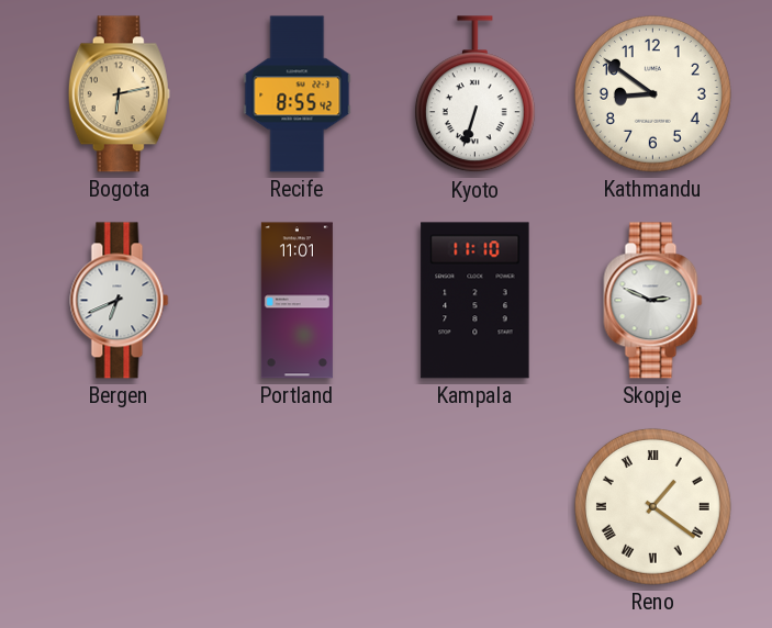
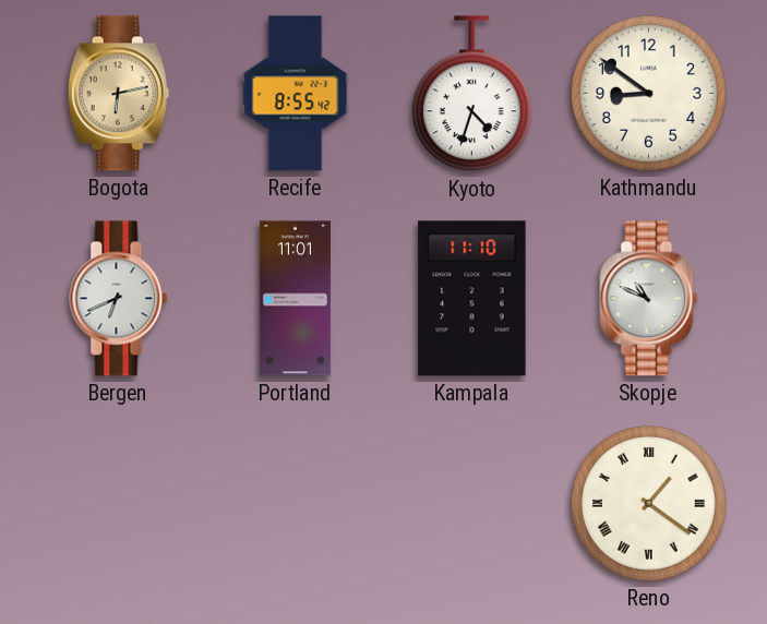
Kyoto: 6:33 -> 4:33
Skopje: 2:49 -> 10:49
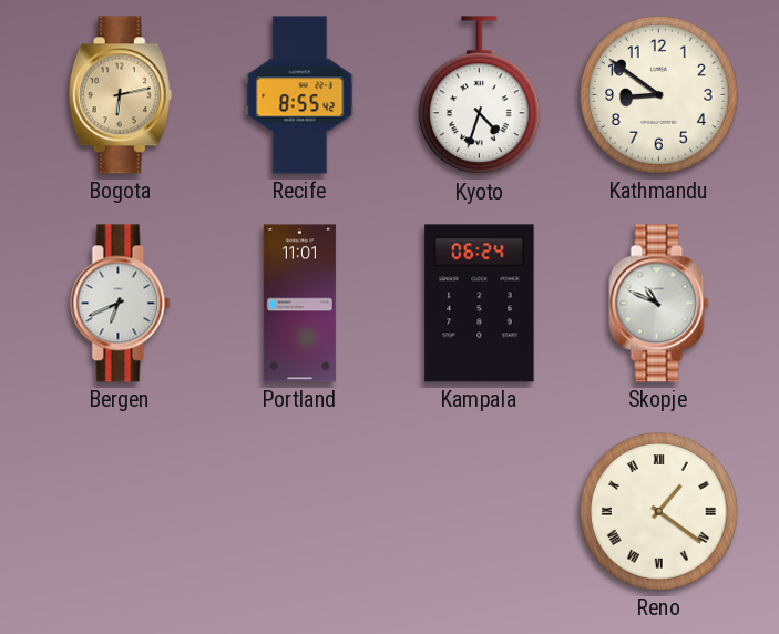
Kampala: 11:10 -> 06:24
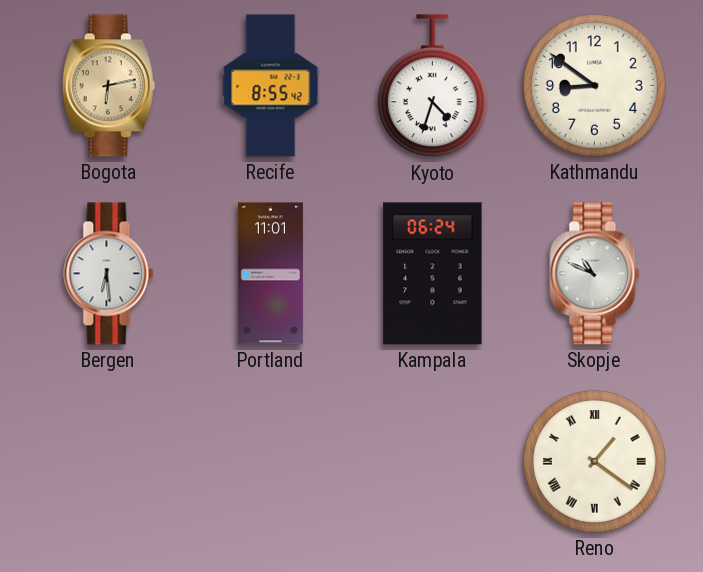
Bergen: 6:41 -> 6:29
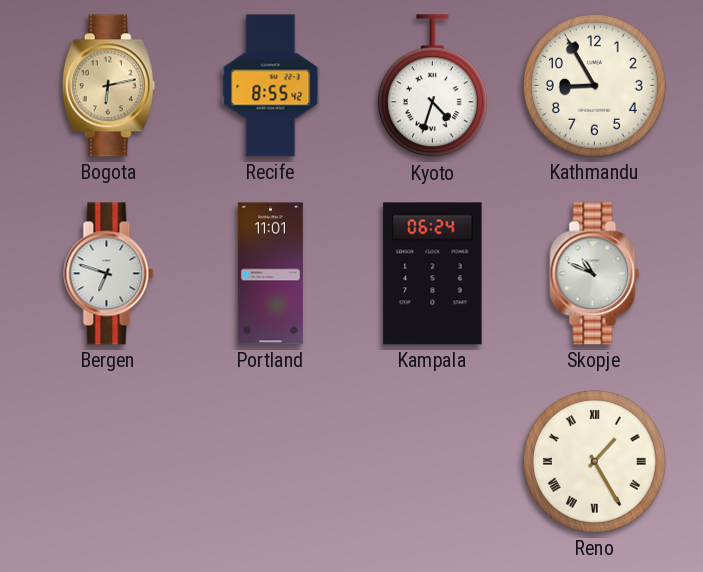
Kathmandu: 8:51 -> 8:55
Bergen: 6:29 -> 6:48
Reno: 1:21 -> 1:25
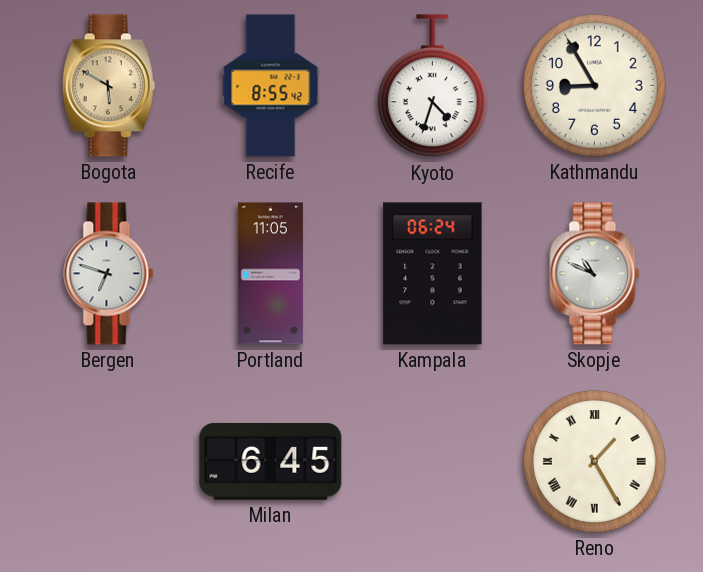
Bogota: 6:13 -> 5:50
Portland: 11:01 -> 11:05
Milan: none -> 6:45
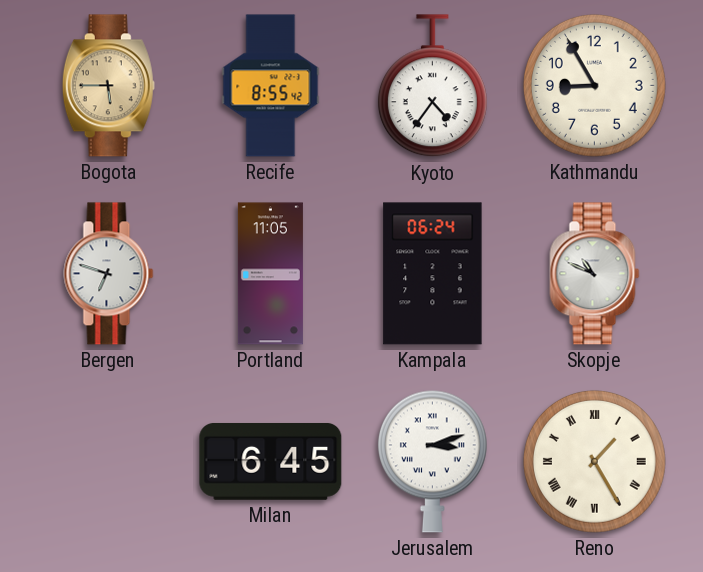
Bogota: 5:50 -> 5:45
Kyoto: 4:33 -> 4:36
Jerusalem: none -> 3:12
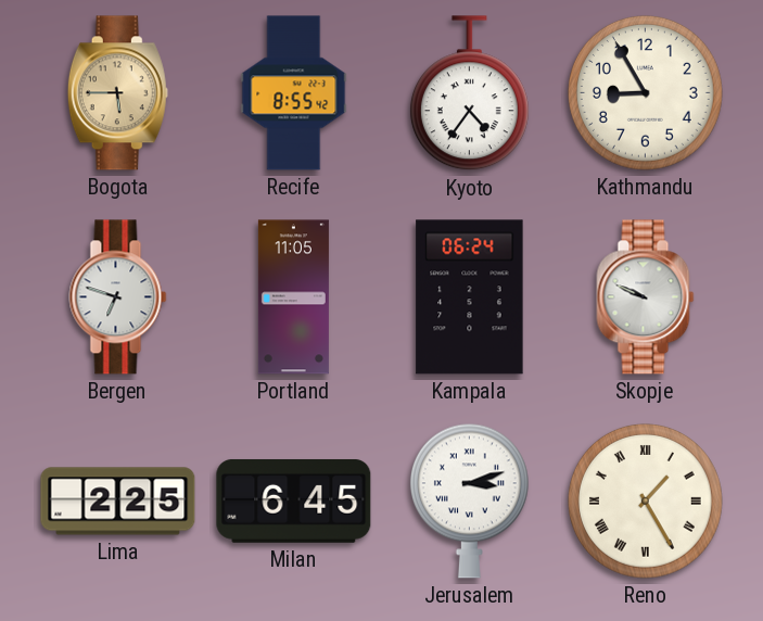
Skopje: 10:49 -> 9:49
Lima: none -> 2:25
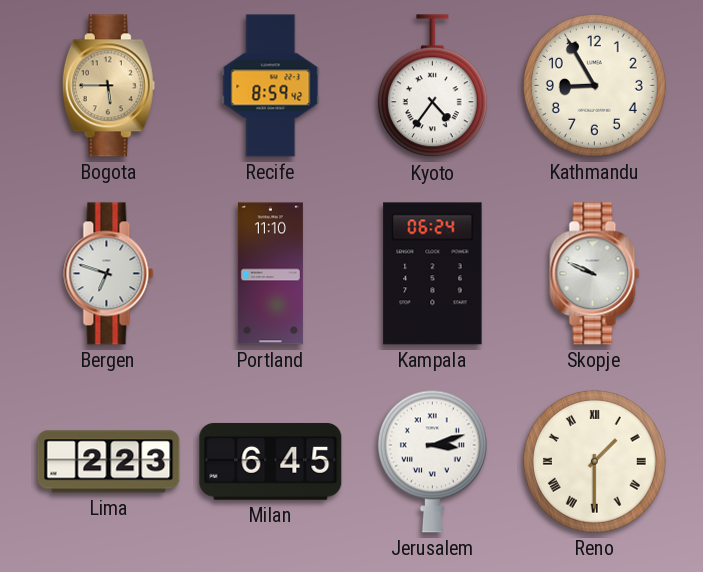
Recife: 8:55 -> 8:59
Portland: 11:05 -> 11:10
Lima: 2:25 -> 2:23
Reno: 1:25 -> 1:30
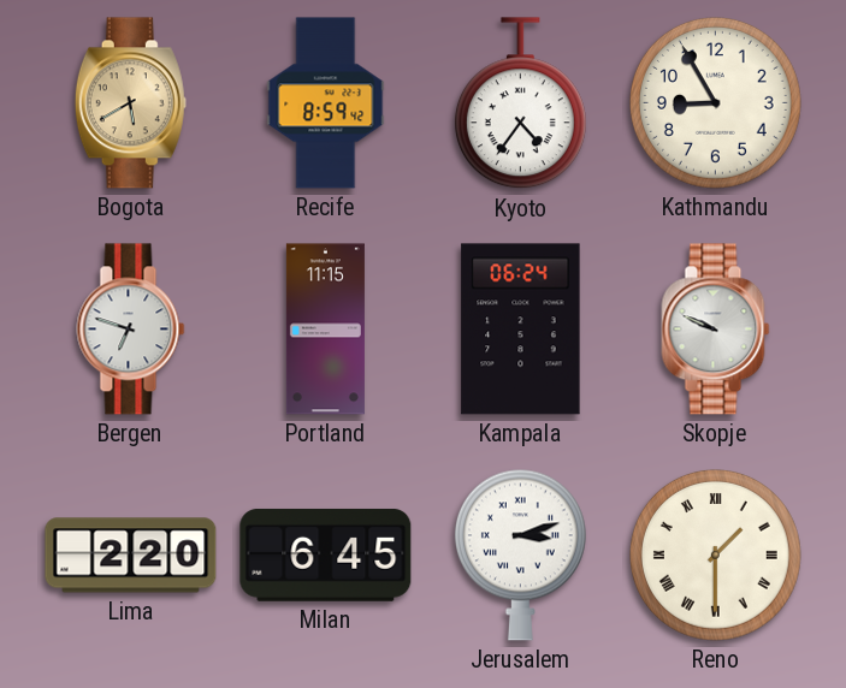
Bogota: 5:45 -> 5:40
Portland: 11:10 -> 11:15
Lima: 2:23 -> 2:20
